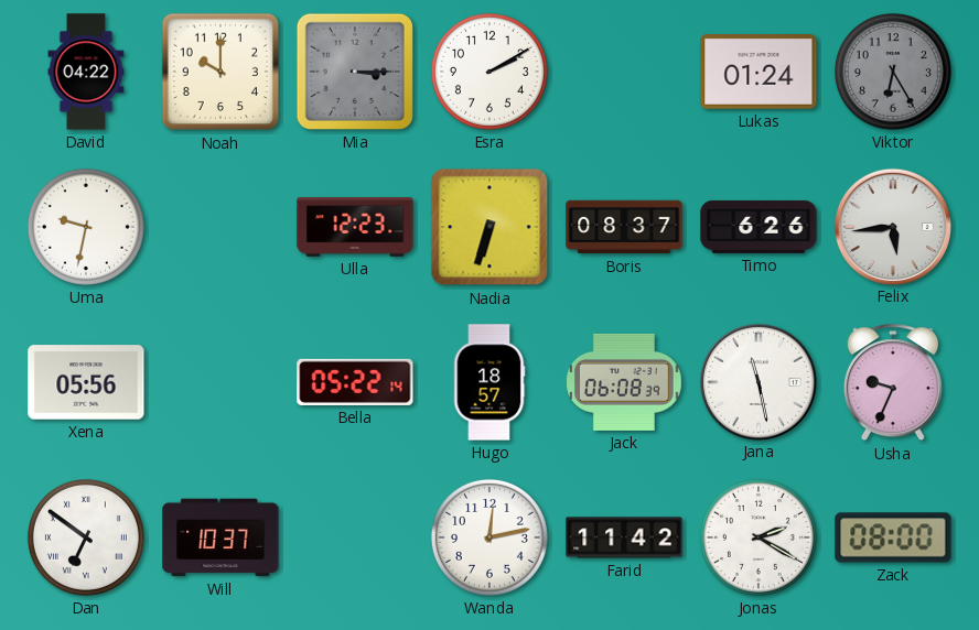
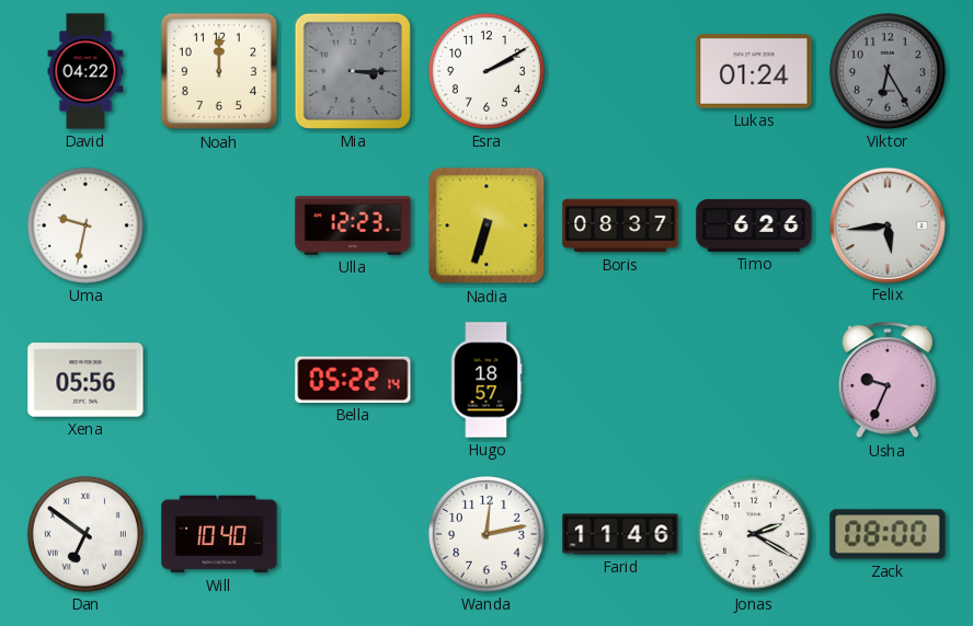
Noah: 10:00 -> 12:00
Jack: 06:08 -> none
Jana: 11:28 -> none
Will: 10:37 -> 10:40
Farid: 11:42 -> 11:46
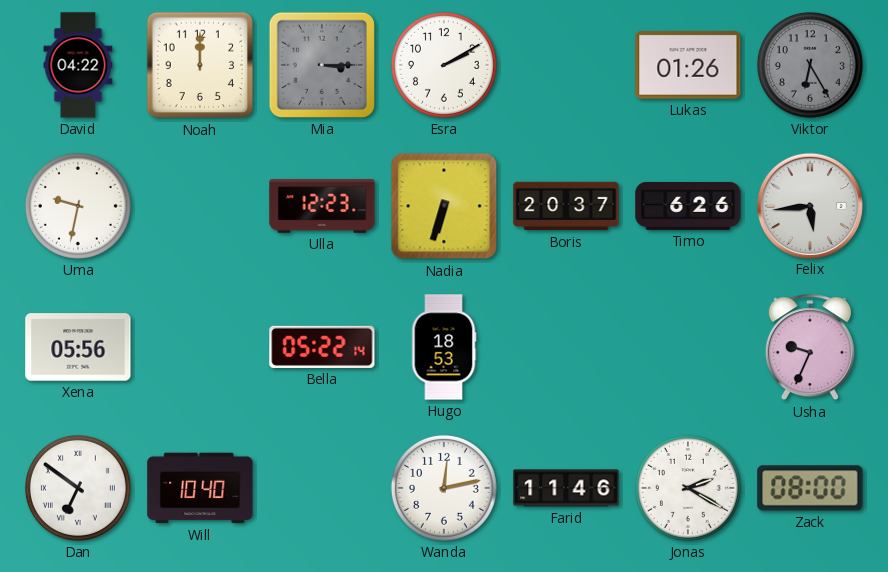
Lukas: 01:24 -> 01:26
Boris: 08:37 -> 20:37
Hugo: 18:57 -> 18:53
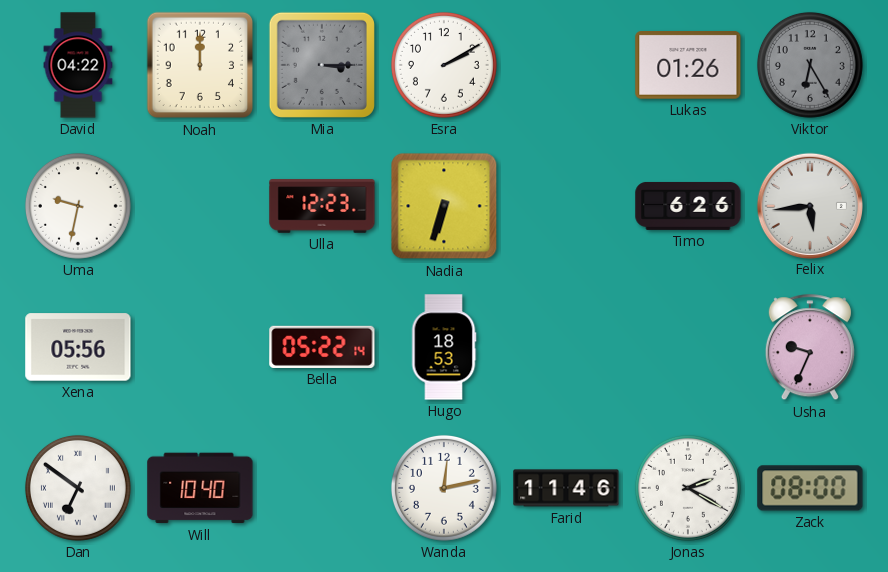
Boris: 20:37 -> none
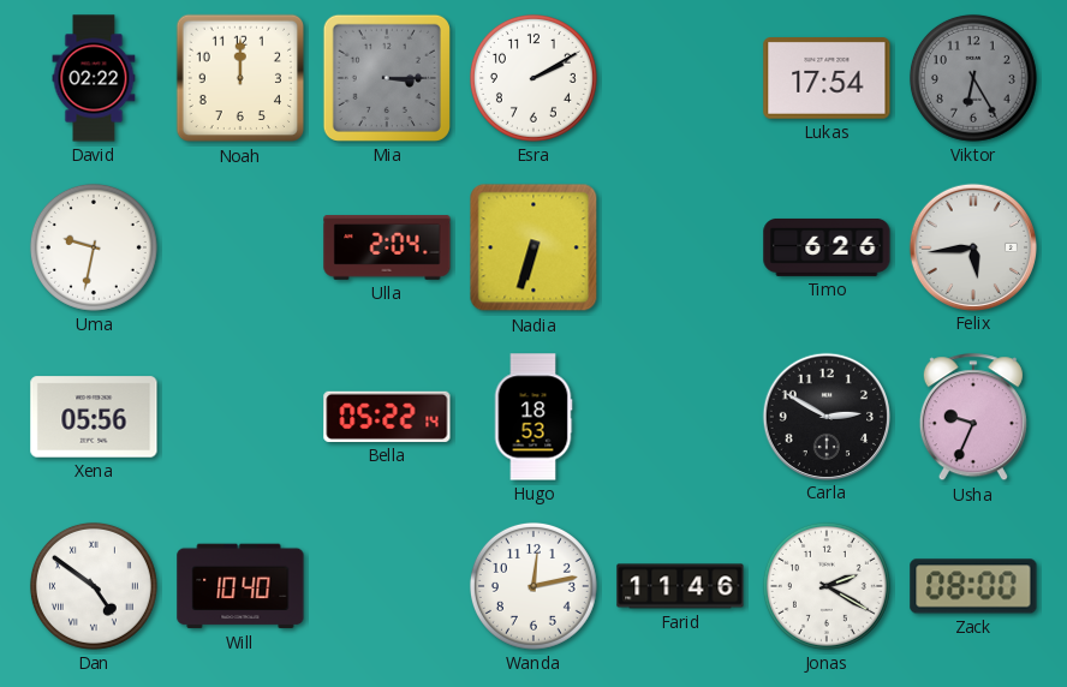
David: 04:22 -> 02:22
Lukas: 01:26 -> 17:54
Ulla: 12:23 -> 2:04
Carla: none -> 2:50
Dan: 6:51 -> 4:51
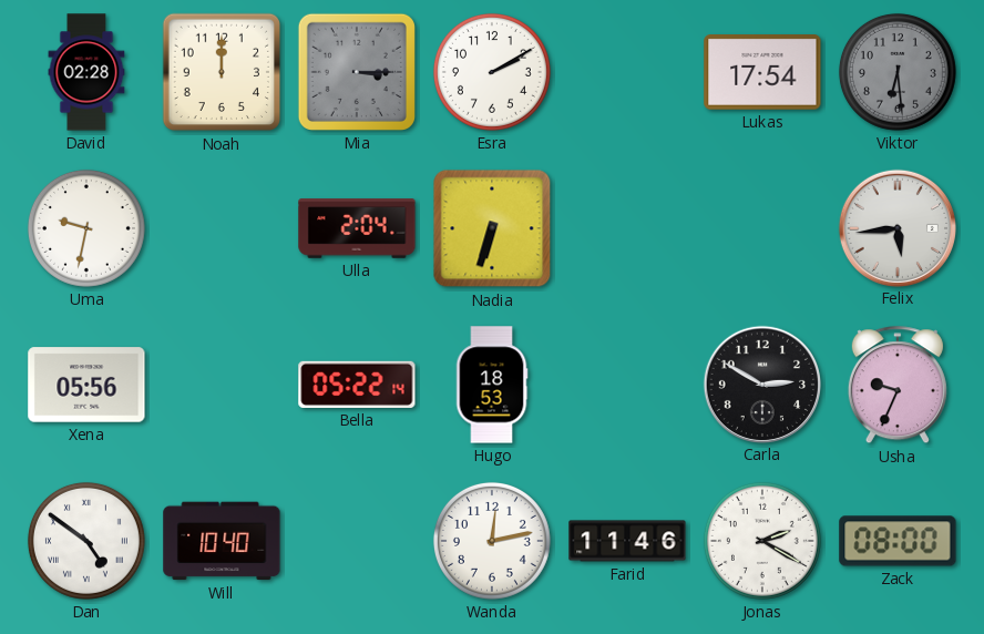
David: 02:22 -> 02:28
Viktor: 6:25 -> 6:29
Timo: 6:26 -> none
